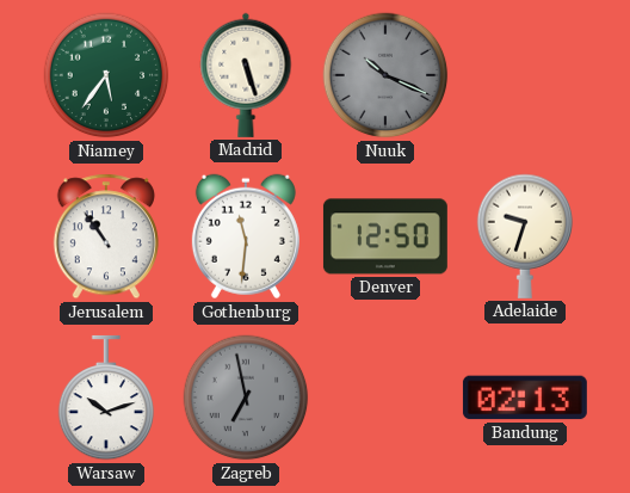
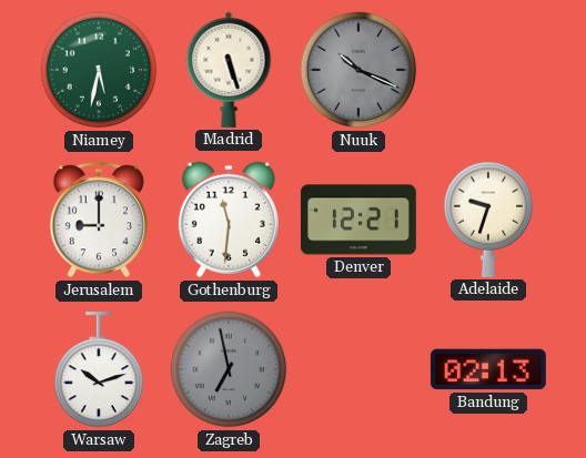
Niamey: 5:36 -> 5:32
Jerusalem: 10:54 -> 9:00
Denver: 12:50 -> 12:21
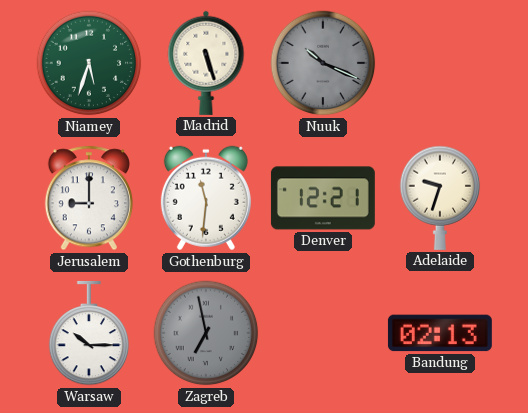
Niamey: 5:32 -> 5:33
Warsaw: 10:12 -> 10:15
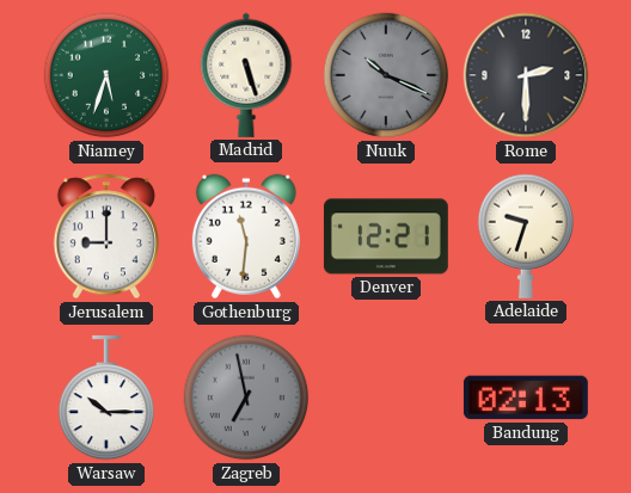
Rome: none -> 2:30
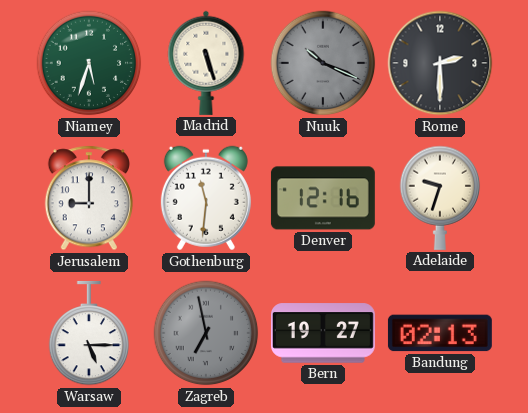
Denver: 12:21 -> 12:16
Warsaw: 10:15 -> 5:15
Bern: none -> 19:27
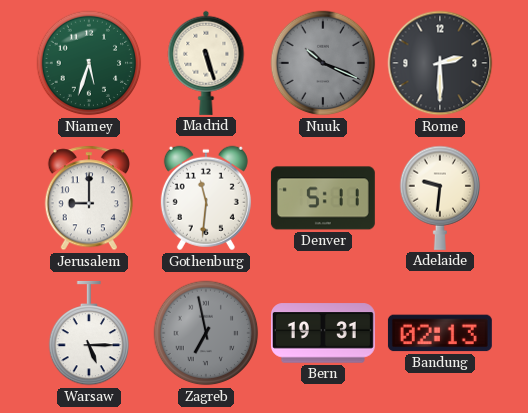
Denver: 12:16 -> 5:11
Adelaide: 9:33 -> 9:31
Bern: 19:27 -> 19:31
